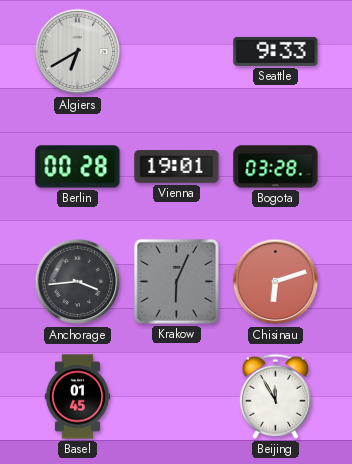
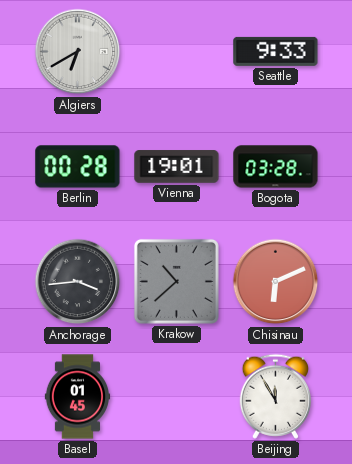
Krakow: 6:04 -> 10:38
Chisinau: 6:12 -> 6:11
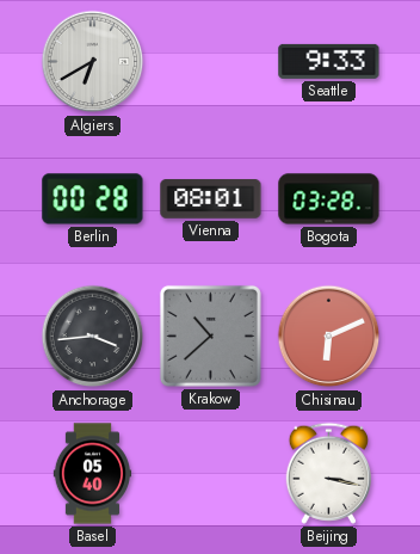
Vienna: 19:01 -> 08:01
Basel: 01:45 -> 05:40
Beijing: 11:55 -> 3:17
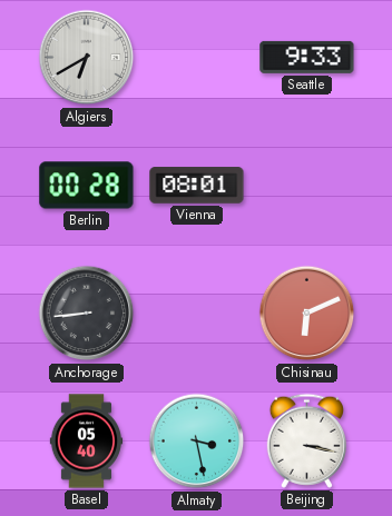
Bogota: 03:28 -> none
Anchorage: 3:44 -> 8:44
Krakow: 10:38 -> none
Almaty: none -> 3:28
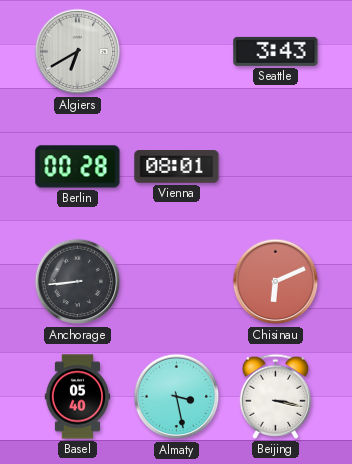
Seattle: 9:33 -> 3:43
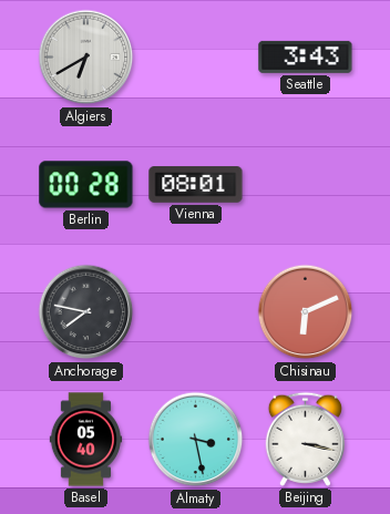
Anchorage: 8:44 -> 7:47
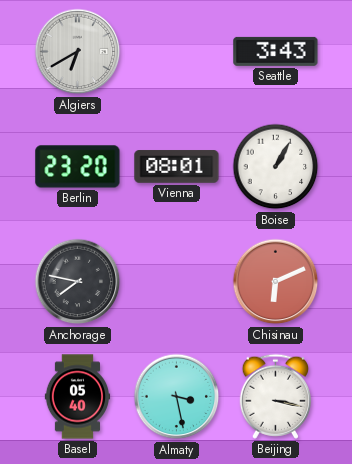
Berlin: 00:28 -> 23:20
Boise: none -> 1:05
